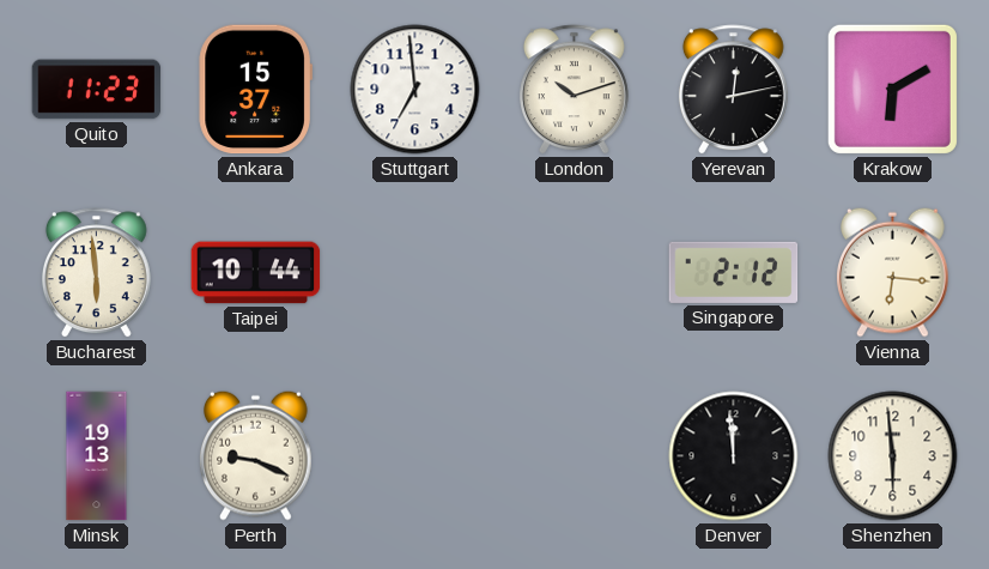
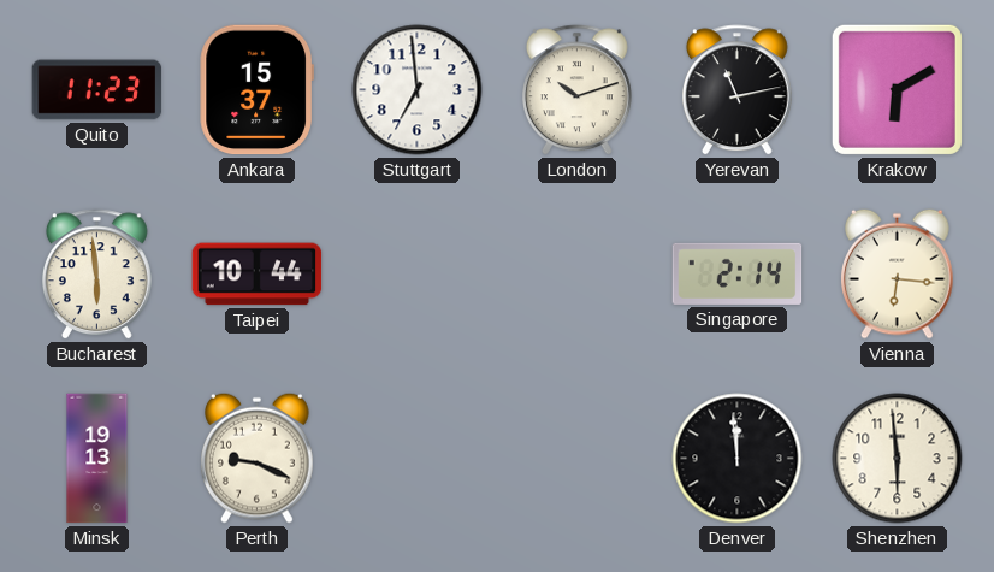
Yerevan: 12:13 -> 11:13
Singapore: 2:12 -> 2:14
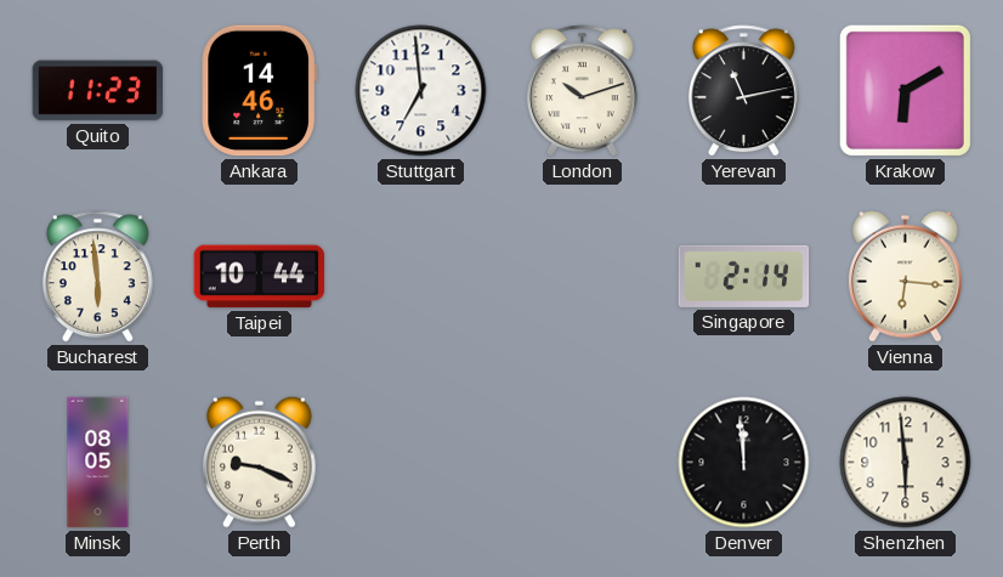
Ankara: 15:37 -> 14:46
Minsk: 19:13 -> 08:05
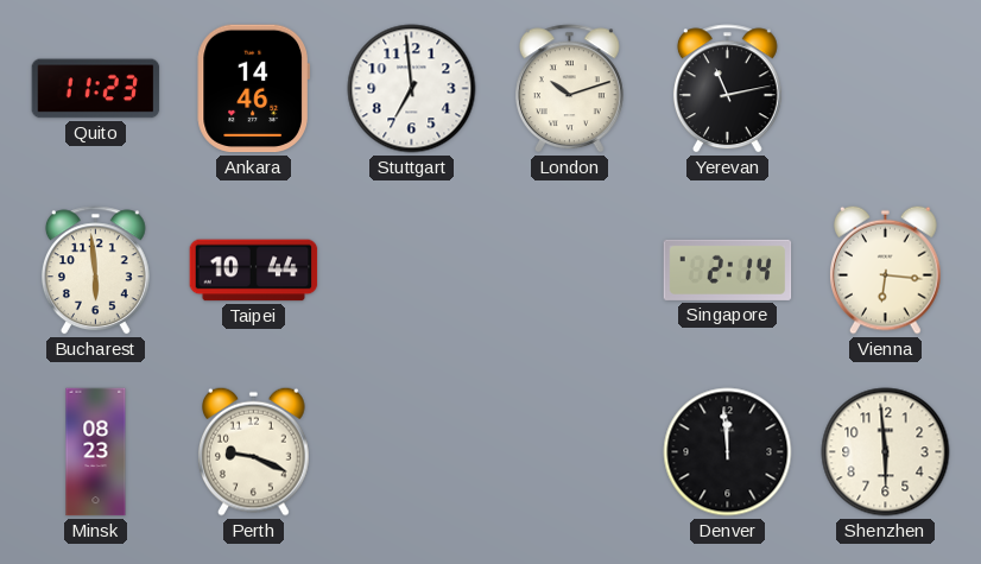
Krakow: 6:10 -> none
Minsk: 08:05 -> 08:23
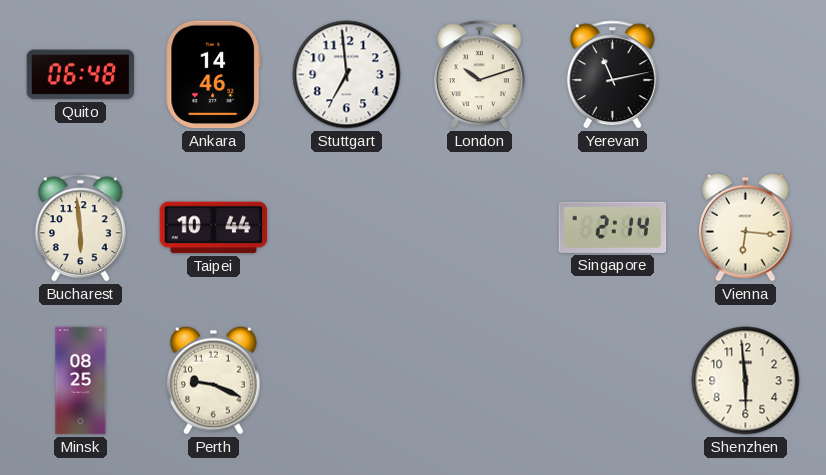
Quito: 11:23 -> 06:48
Minsk: 08:23 -> 08:25
Denver: 11:59 -> none
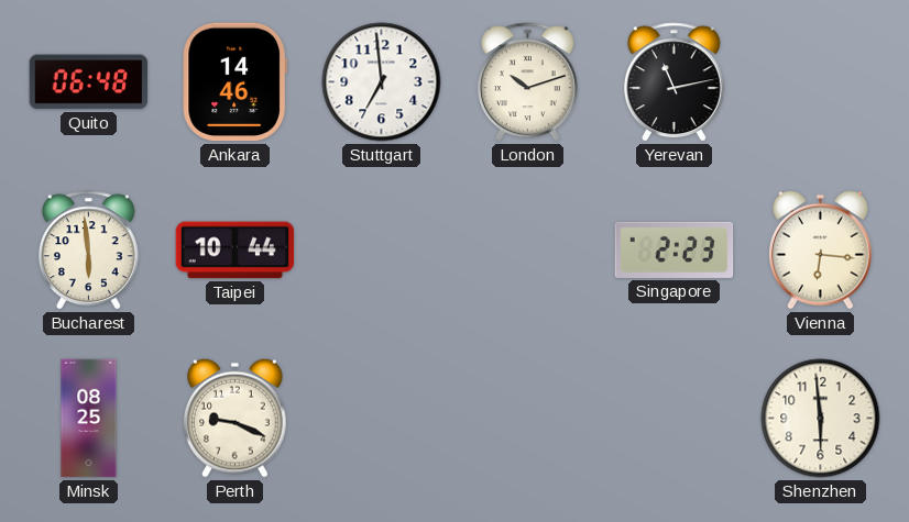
Singapore: 2:14 -> 2:23
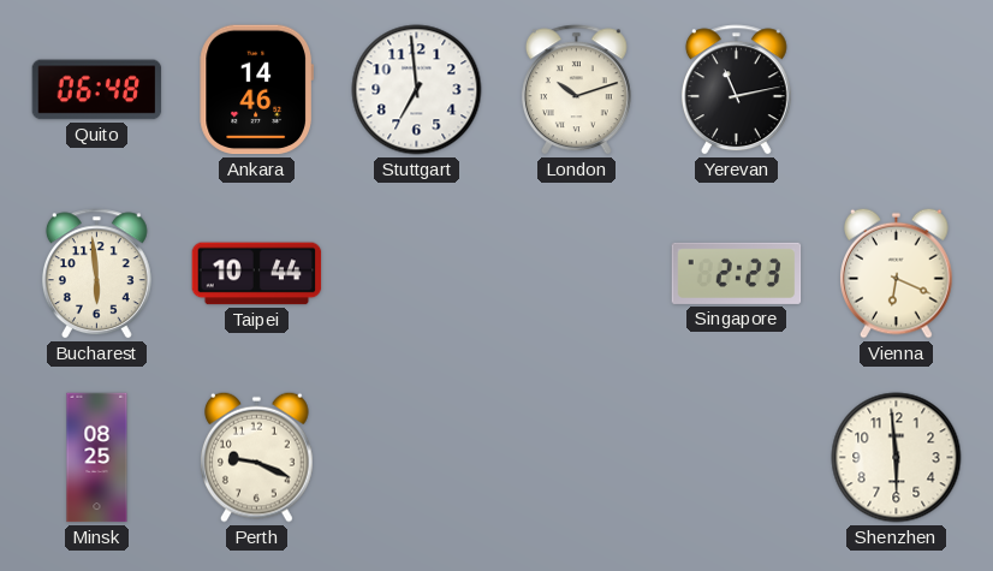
Vienna: 6:16 -> 6:19
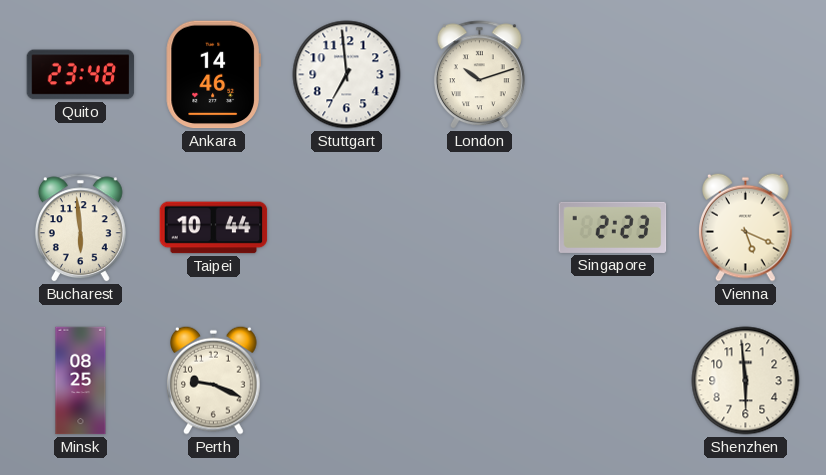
Quito: 06:48 -> 23:48
Yerevan: 11:13 -> none
Vienna: 6:19 -> 5:19
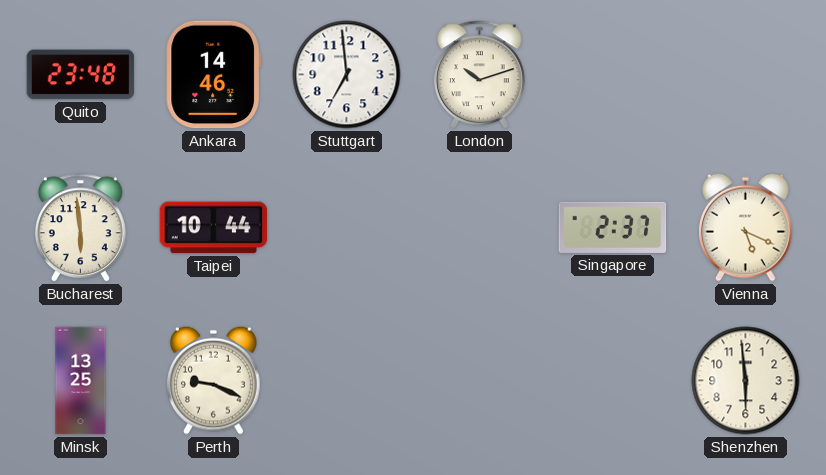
Singapore: 2:23 -> 2:37
Minsk: 08:25 -> 13:25
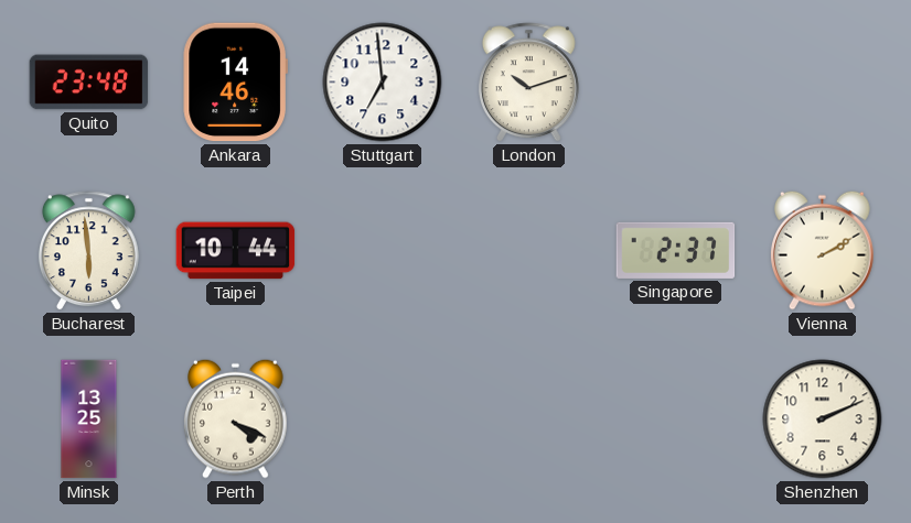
Vienna: 5:19 -> 2:10
Perth: 9:19 -> 4:19
Shenzhen: 5:59 -> 2:11
